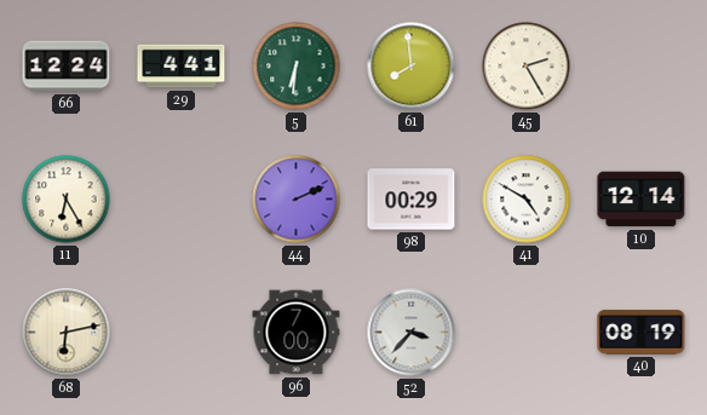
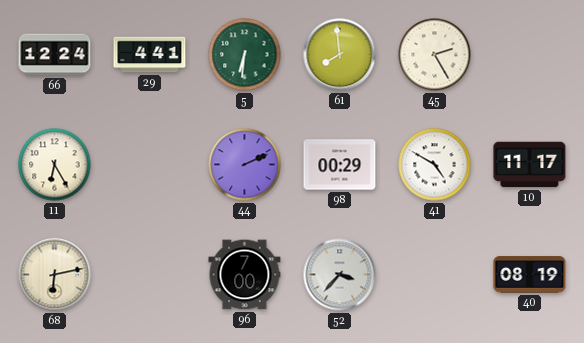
10: 12:14 -> 11:17
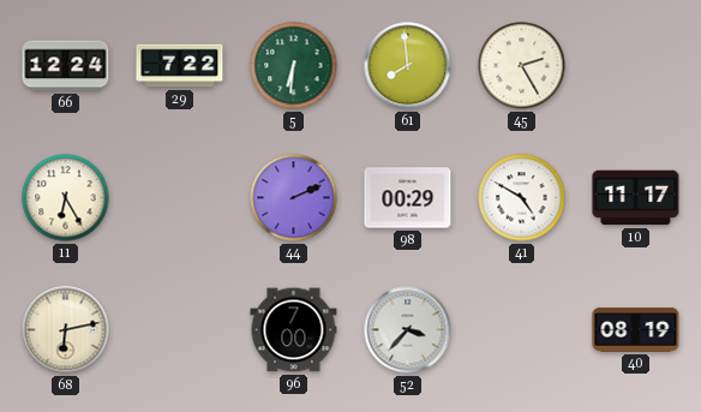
29: 4:41 -> 7:22
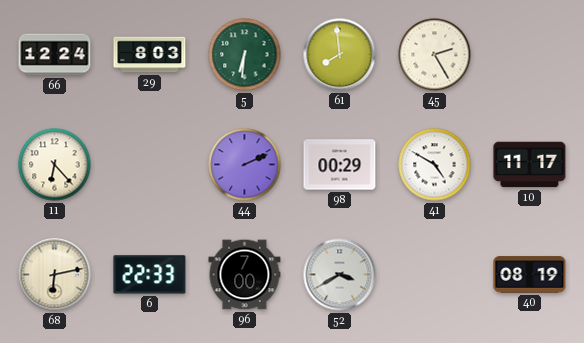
29: 7:22 -> 8:03
11: 6:25 -> 6:23
6: none -> 22:33
52: 3:37 -> 3:40
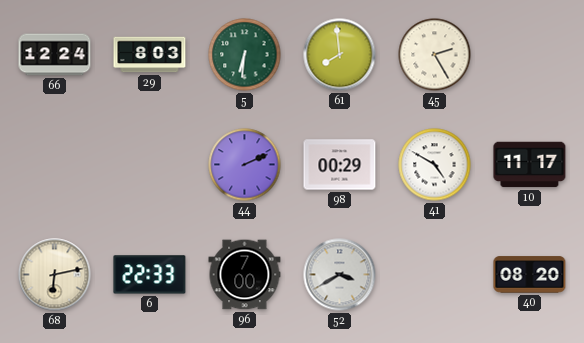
11: 6:23 -> none
40: 08:19 -> 08:20
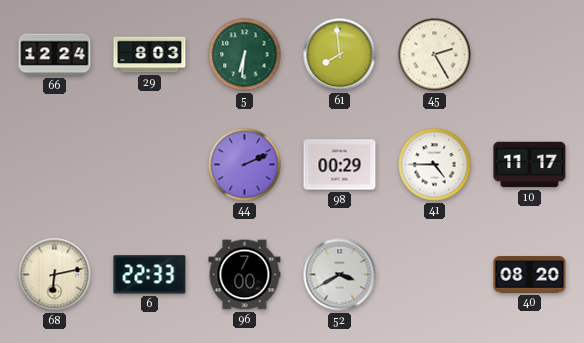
41: 4:50 -> 4:45
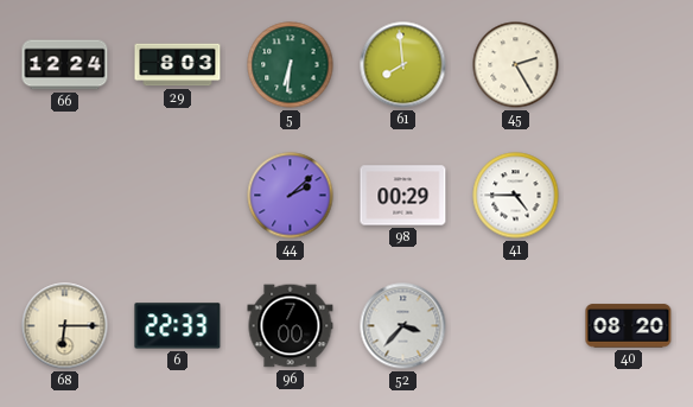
44: 2:11 -> 2:08
10: 11:17 -> none
68: 6:13 -> 6:15
52: 3:40 -> 3:37
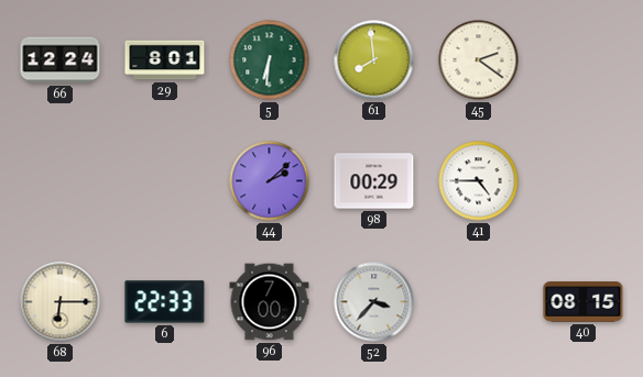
29: 8:03 -> 8:01
45: 2:25 -> 2:21
40: 08:20 -> 08:15
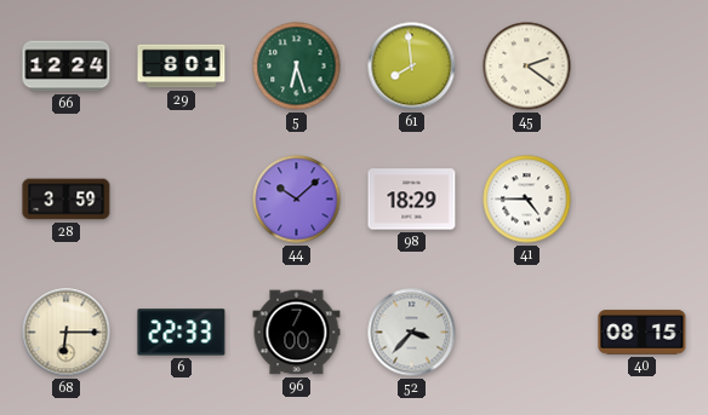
5: 6:31 -> 6:27
28: none -> 3:59
44: 2:08 -> 10:08
98: 00:29 -> 18:29
